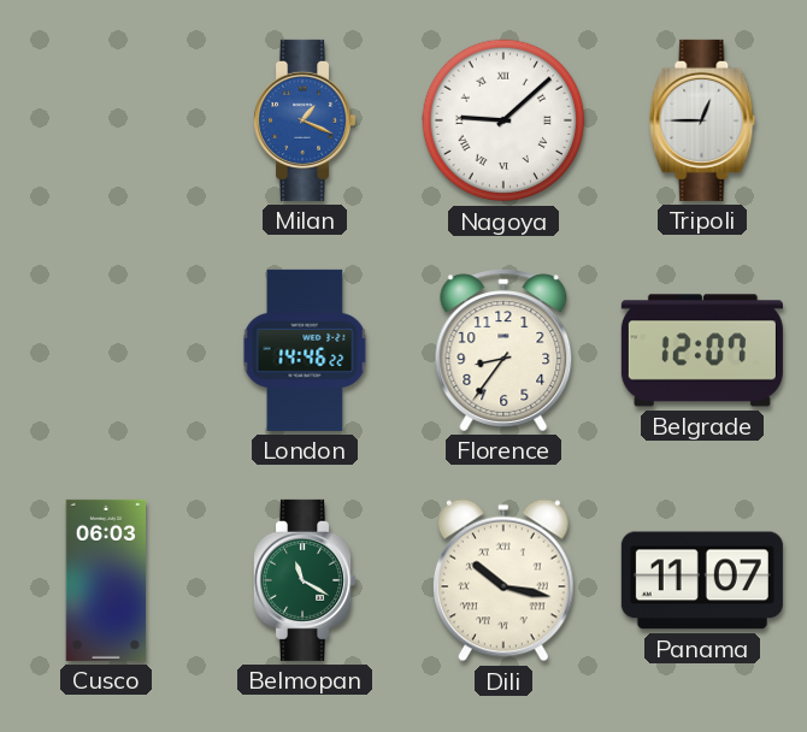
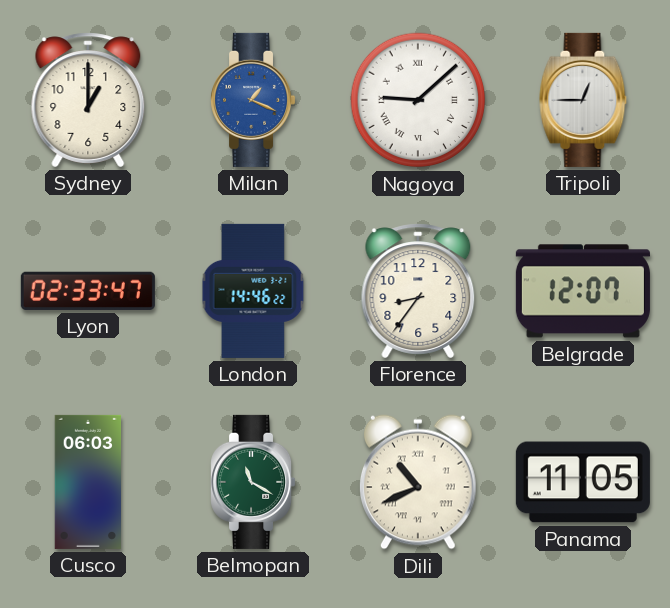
Sydney: none -> 1:00
Lyon: none -> 02:33
Dili: 10:17 -> 10:41
Panama: 11:07 -> 11:05
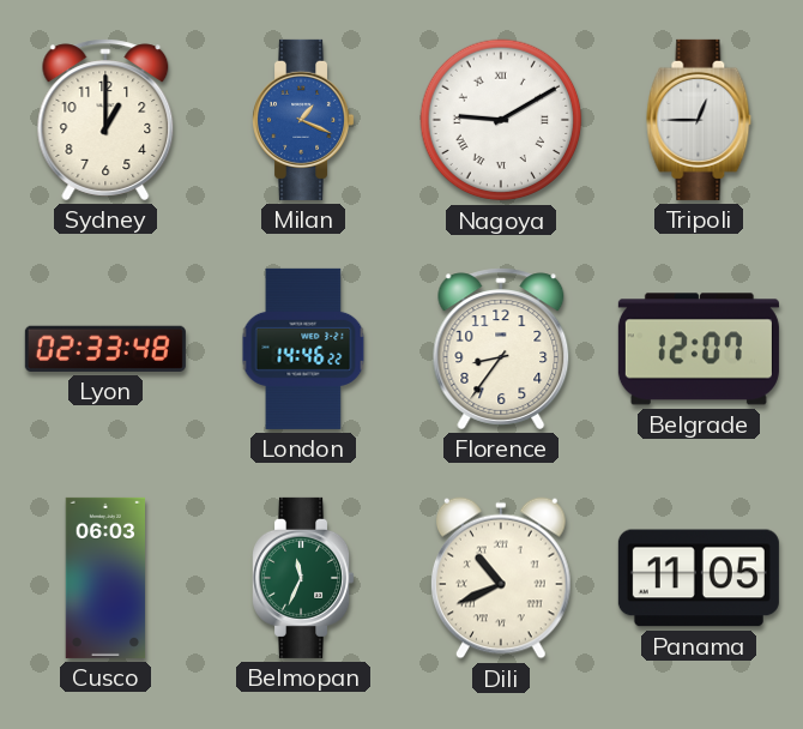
Nagoya: 9:08 -> 9:10
Lyon: 02:33:47 -> 02:33:48
Belmopan: 11:20 -> 11:34
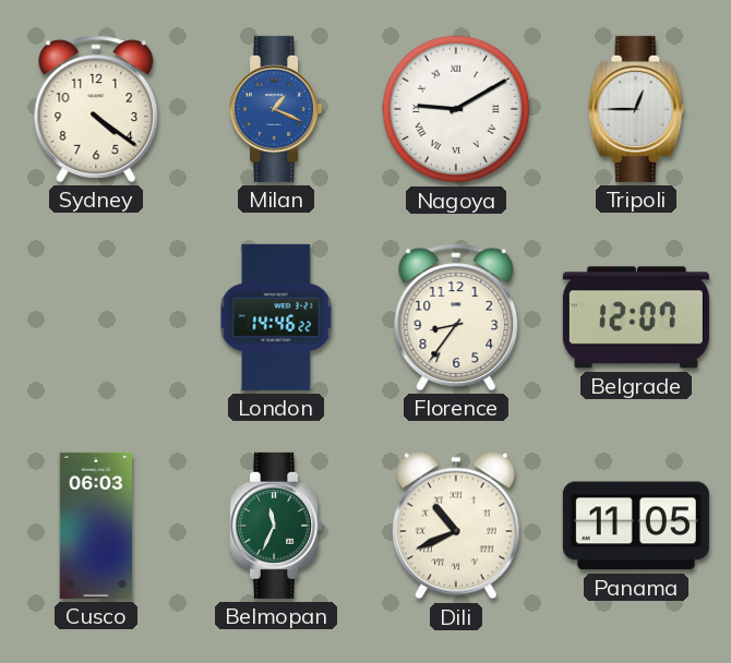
Sydney: 1:00 -> 4:21
Lyon: 02:33 -> none
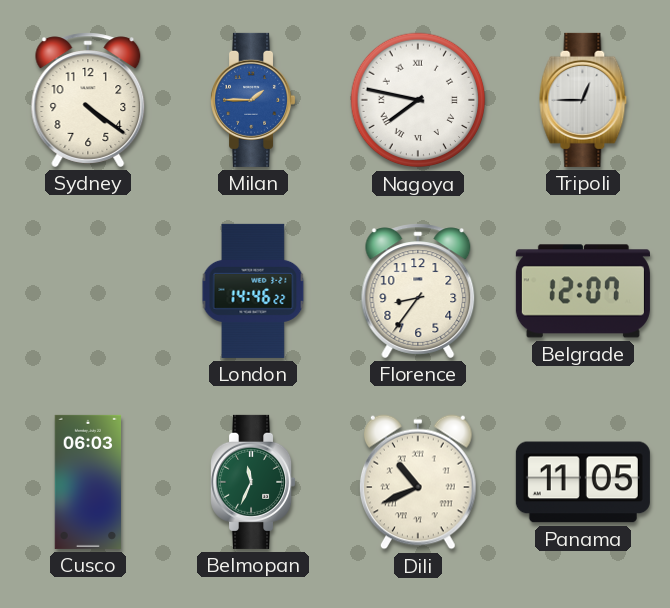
Milan: 1:19 -> 1:45
Nagoya: 9:10 -> 7:47
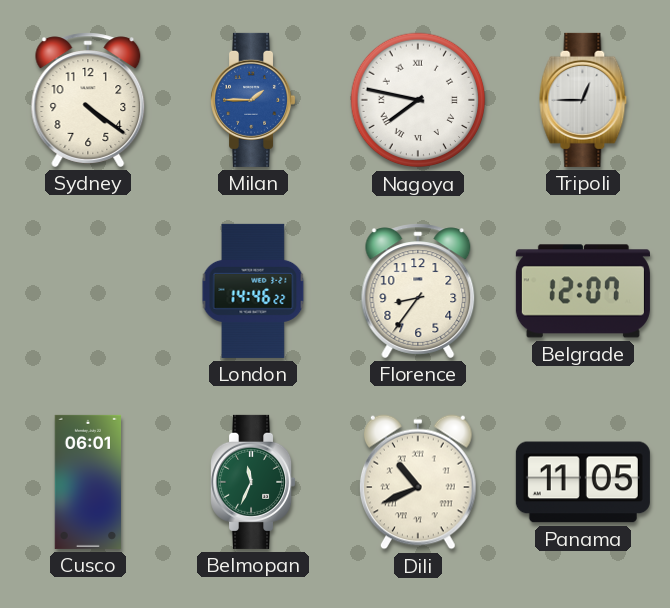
Cusco: 06:03 -> 06:01
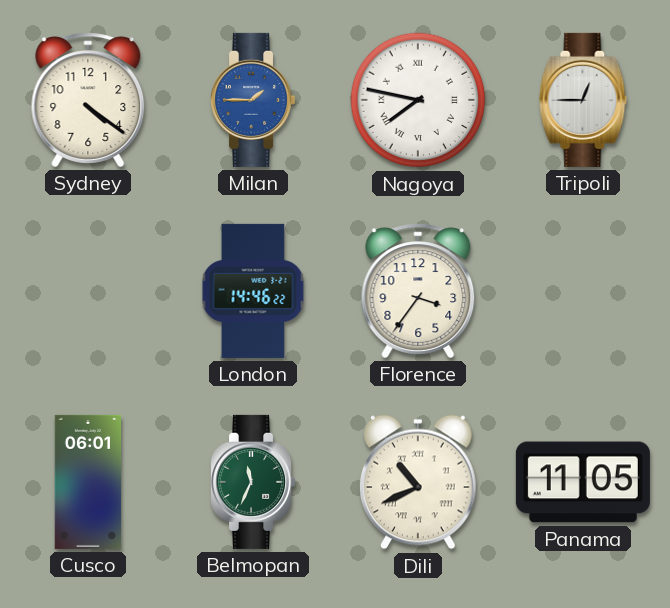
Florence: 8:36 -> 3:36
Belgrade: 12:07 -> none
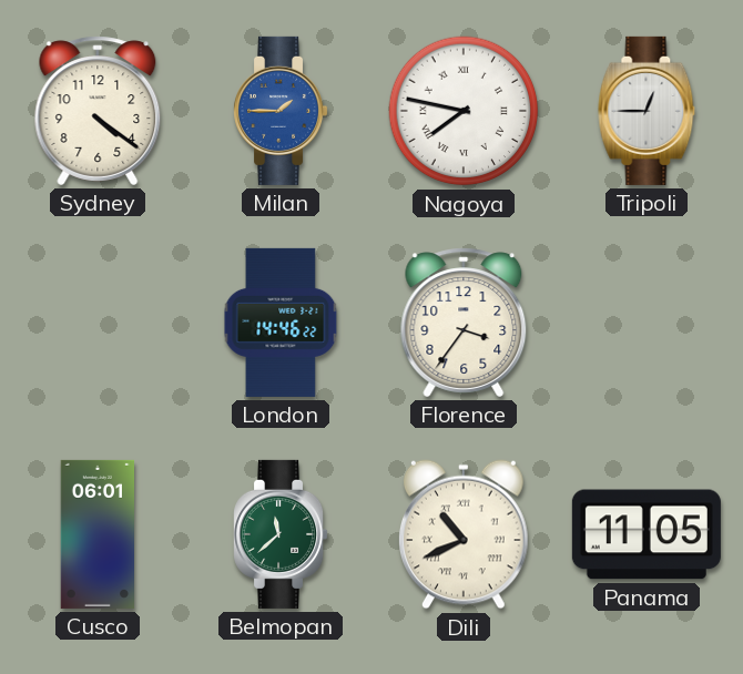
Belmopan: 11:34 -> 11:38
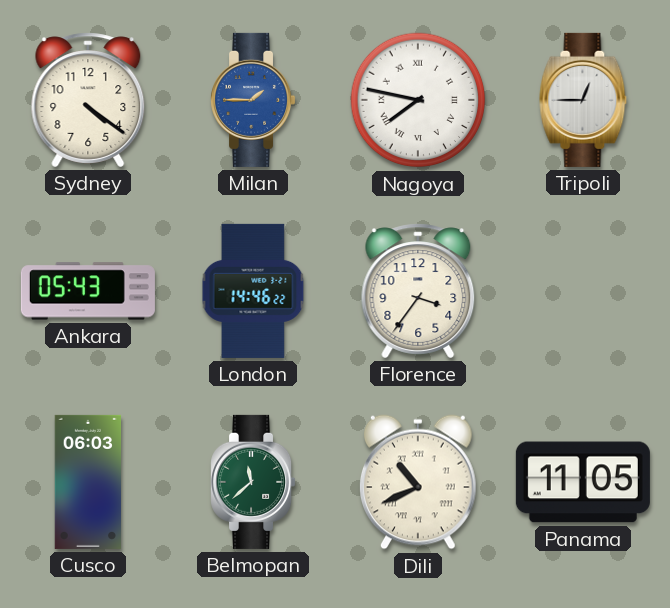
Ankara: none -> 05:43
Cusco: 06:01 -> 06:03
